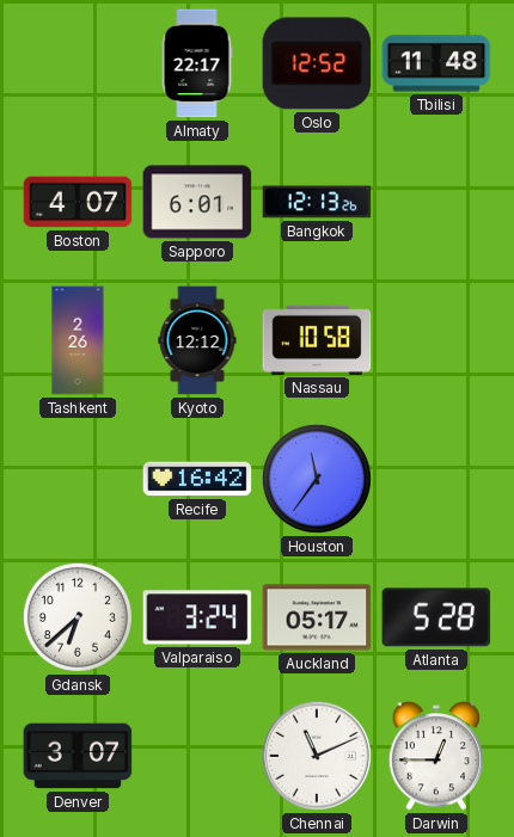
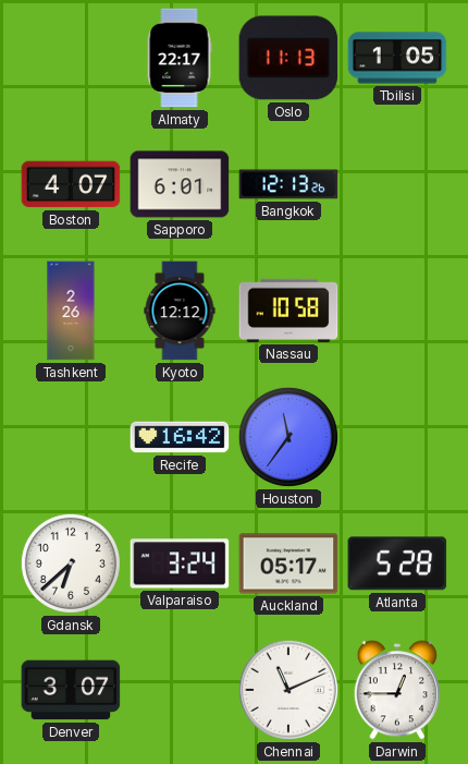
Oslo: 12:52 -> 11:13
Tbilisi: 11:48 -> 1:05
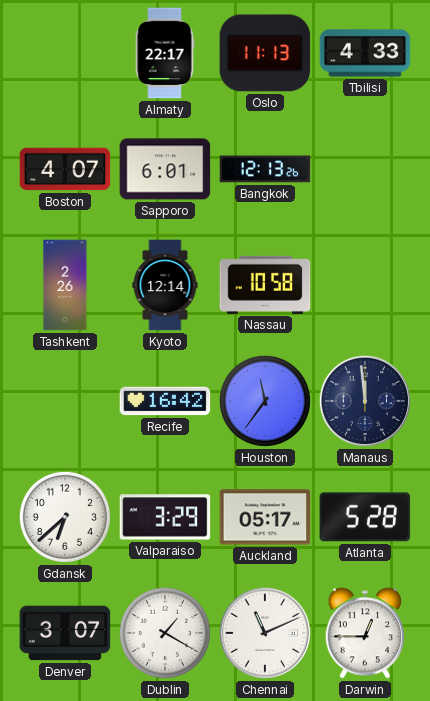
Tbilisi: 1:05 -> 4:33
Kyoto: 12:12 -> 12:14
Manaus: none -> 11:59
Valparaiso: 3:24 -> 3:29
Dublin: none -> 1:20
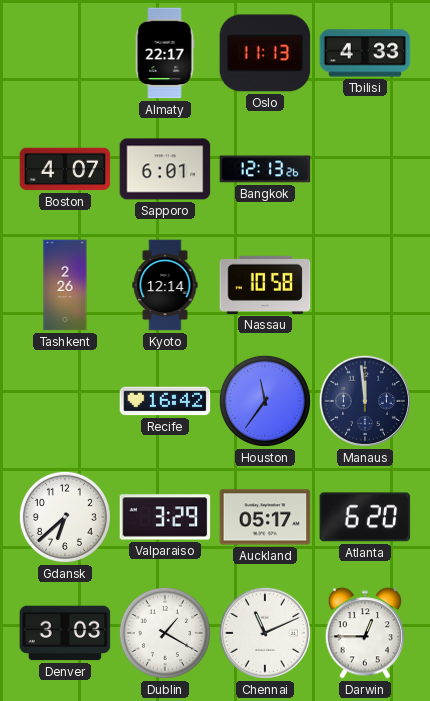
Atlanta: 5:28 -> 6:20
Denver: 3:07 -> 3:03
